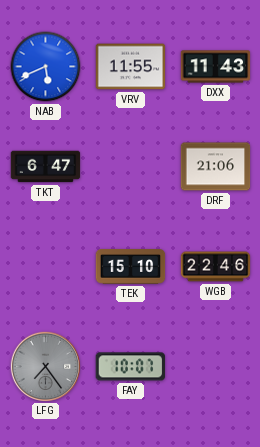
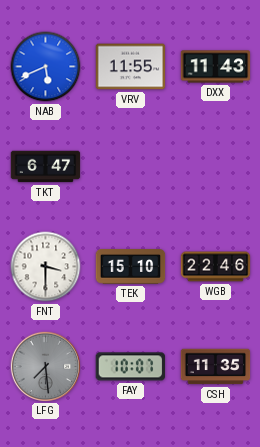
DRF: 21:06 -> none
FNT: none -> 3:30
LFG: 7:24 -> 7:29
CSH: none -> 11:35
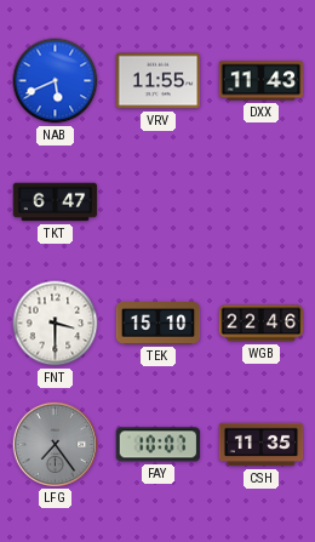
LFG: 7:29 -> 7:24
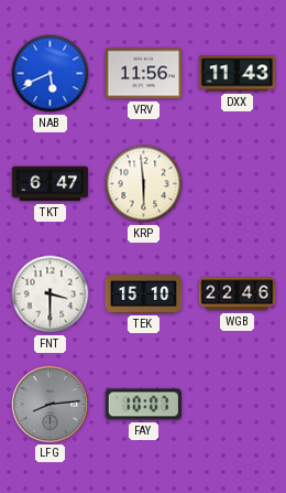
VRV: 11:55 -> 11:56
KRP: none -> 5:59
LFG: 7:24 -> 8:14
CSH: 11:35 -> none
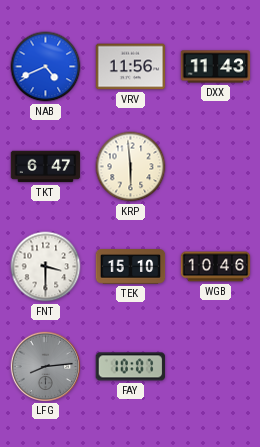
NAB: 5:41 -> 4:41
WGB: 22:46 -> 10:46
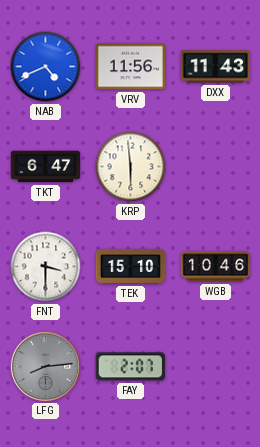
FAY: 10:07 -> 2:07
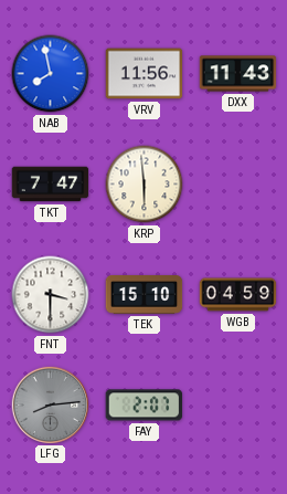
NAB: 4:41 -> 7:58
TKT: 6:47 -> 7:47
WGB: 10:46 -> 04:59
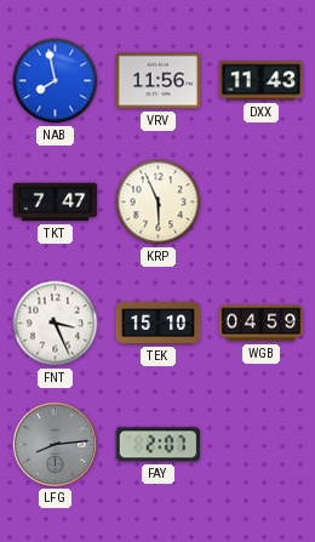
KRP: 5:59 -> 5:56
FNT: 3:30 -> 3:26
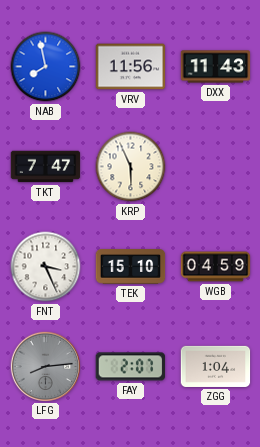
ZGG: none -> 1:04
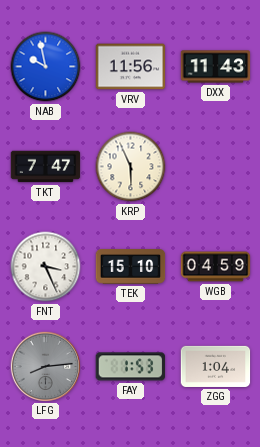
NAB: 7:58 -> 9:58
FAY: 2:07 -> 1:53
